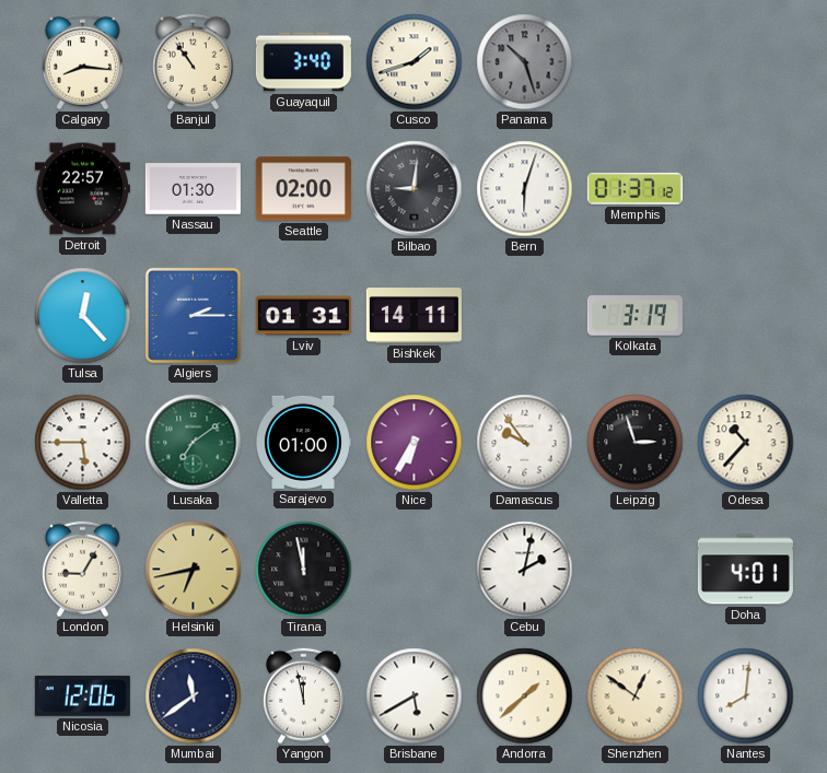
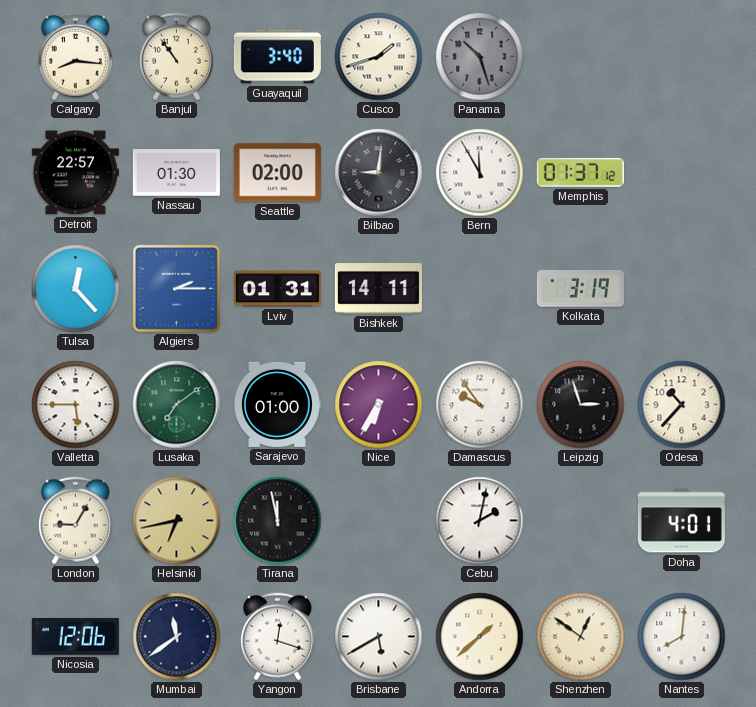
Bern: 6:03 -> 11:55
Yangon: 11:58 -> 12:18
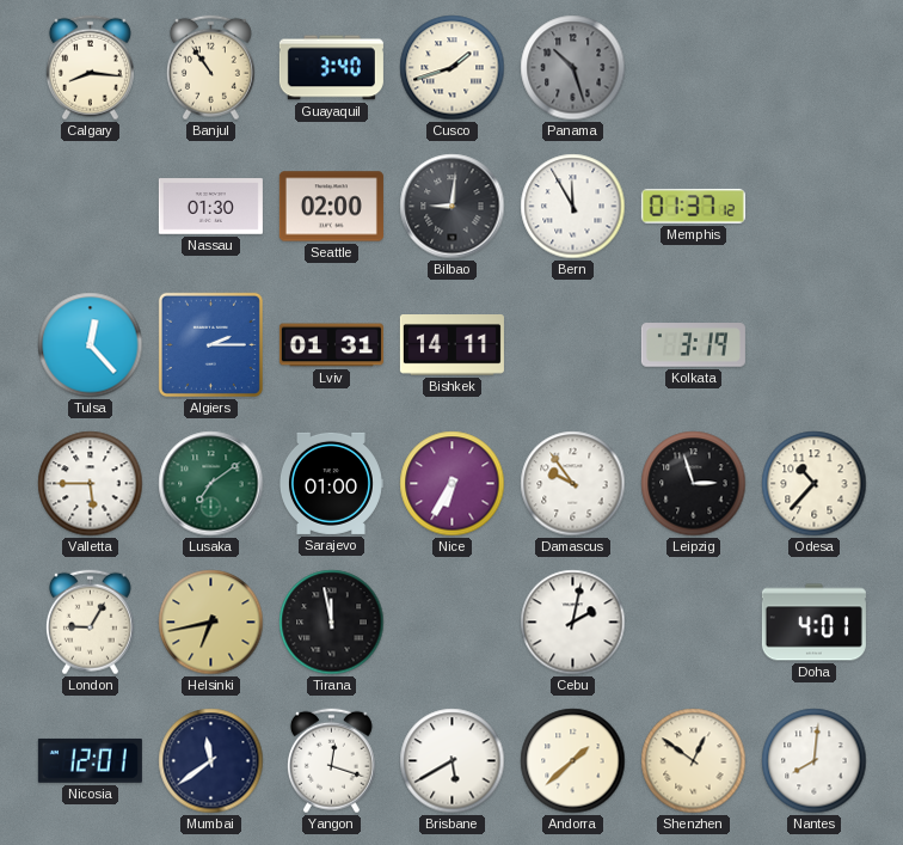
Detroit: 22:57 -> none
Nicosia: 12:06 -> 12:01
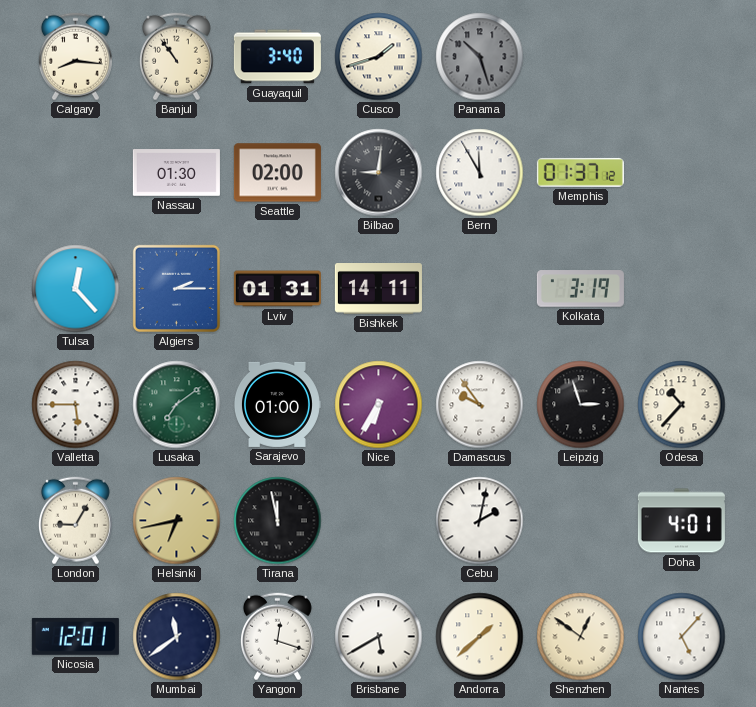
Nantes: 8:01 -> 5:07
